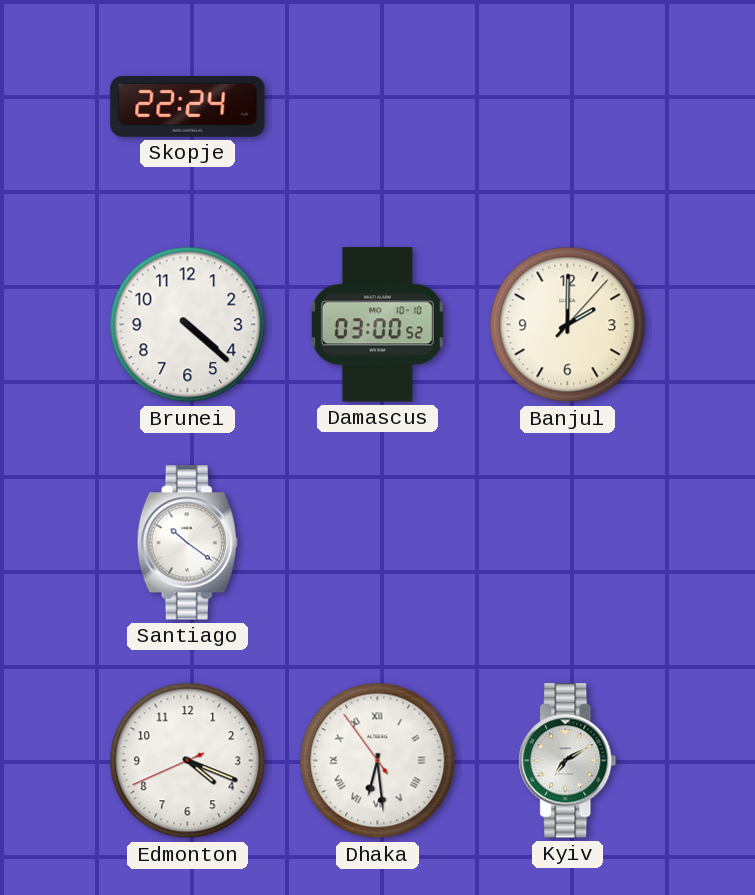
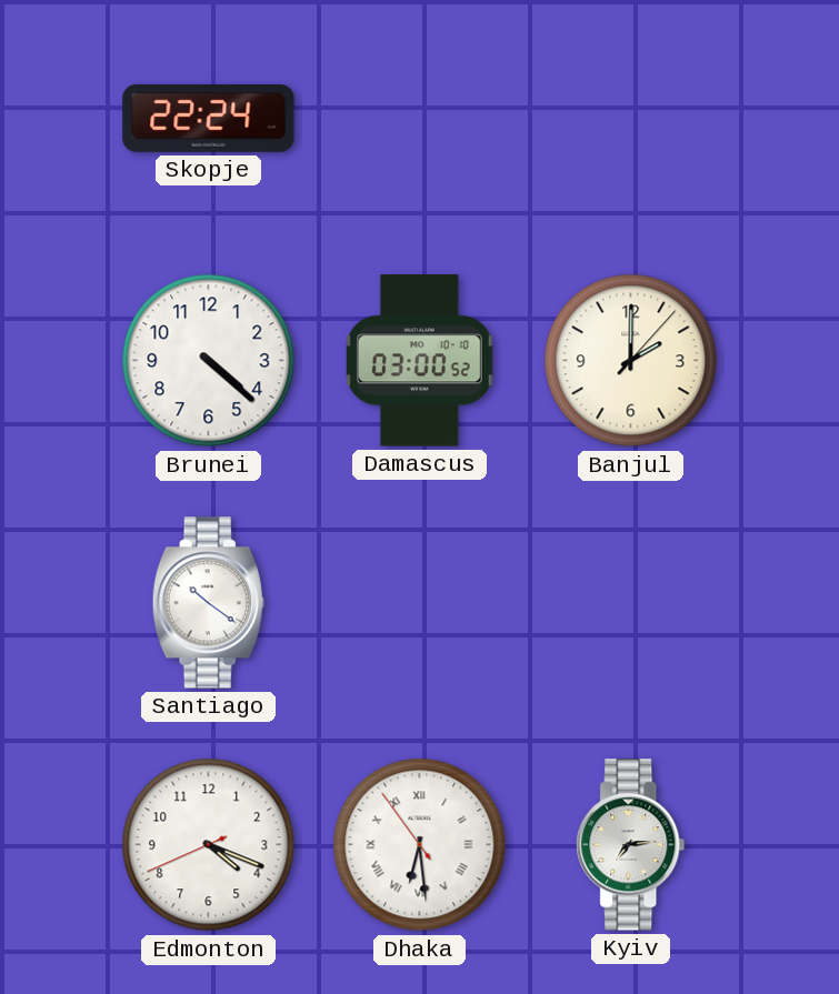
Kyiv: 7:10 -> 7:14
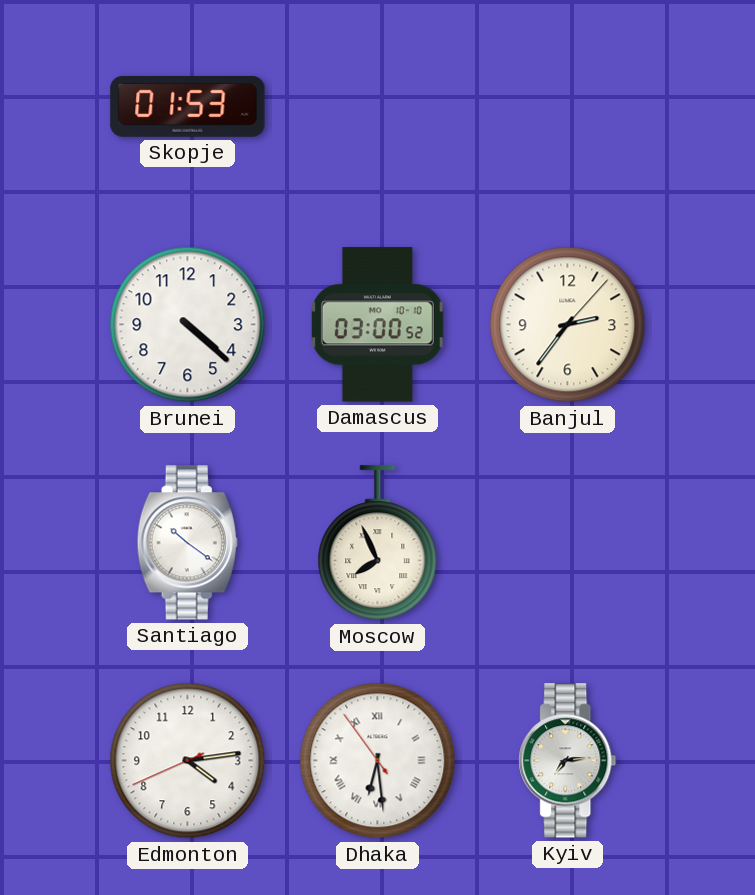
Skopje: 22:24 -> 01:53
Banjul: 2:00 -> 2:36
Moscow: none -> 7:56
Edmonton: 4:18 -> 4:13
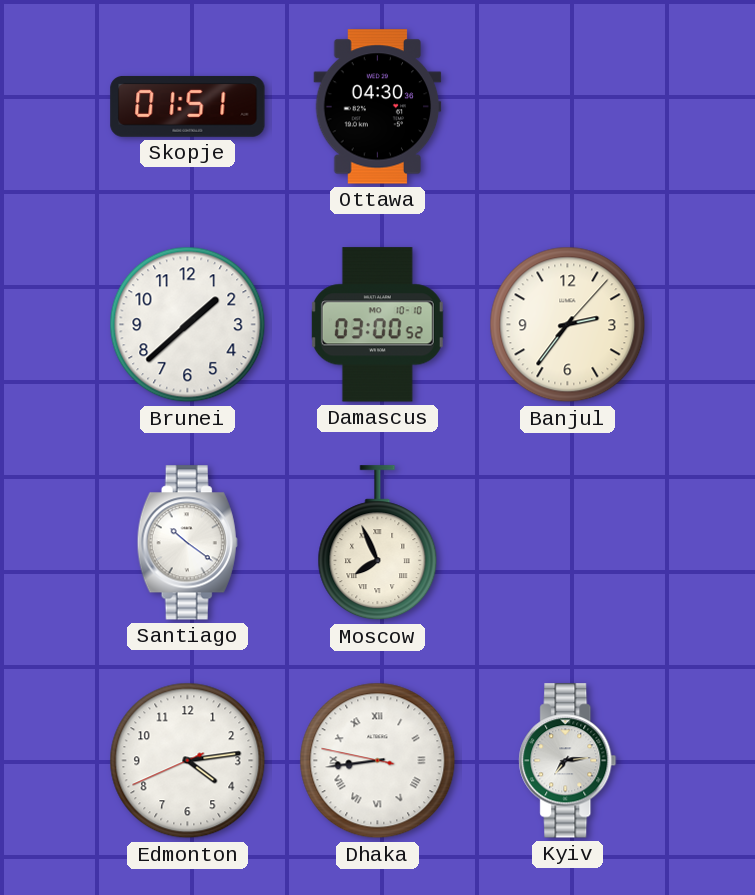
Skopje: 01:53 -> 01:51
Ottawa: none -> 04:30
Brunei: 4:22 -> 1:38
Dhaka: 6:28 -> 8:43
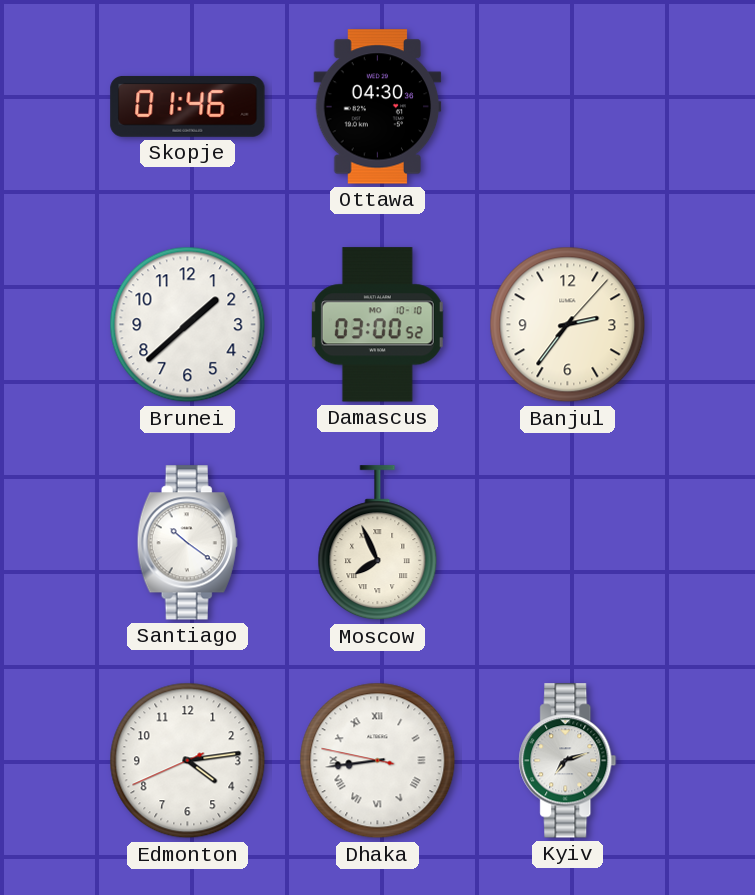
Skopje: 01:51 -> 01:46
Kyiv: 7:14 -> 7:12
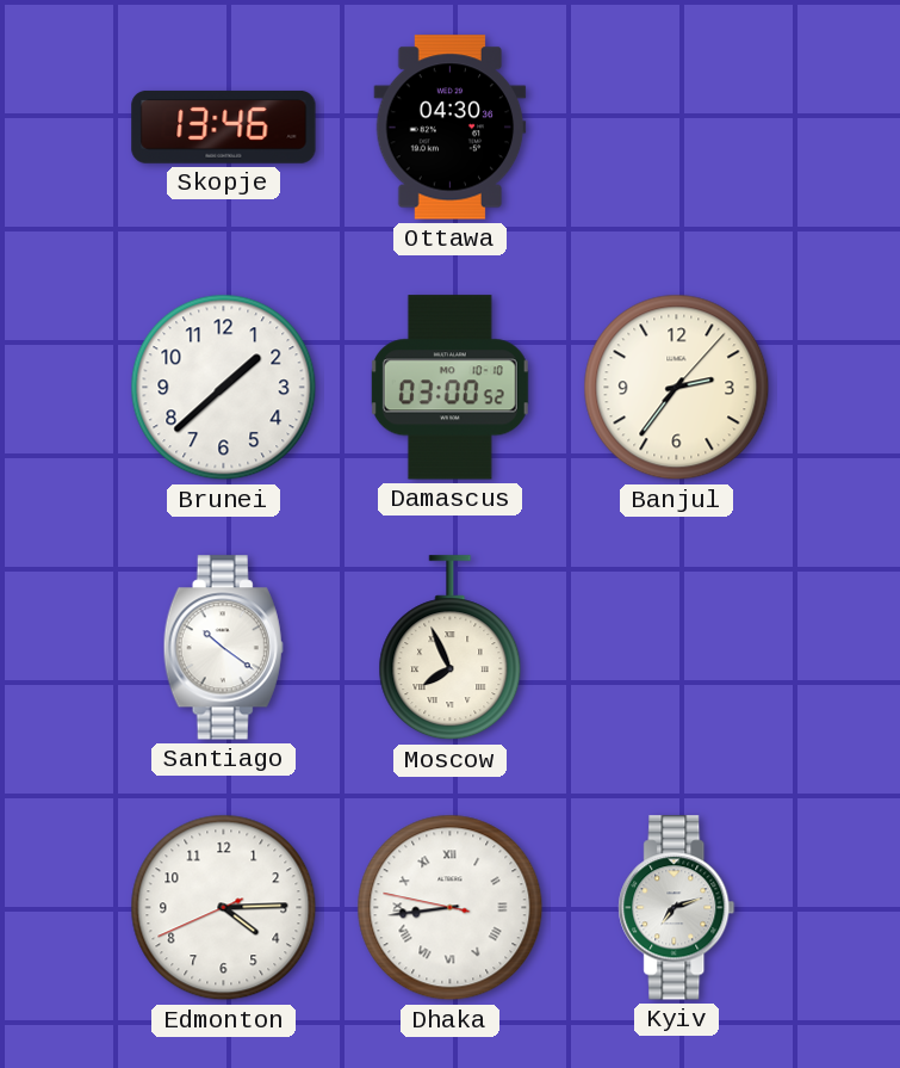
Skopje: 01:46 -> 13:46
Edmonton: 4:13 -> 4:14
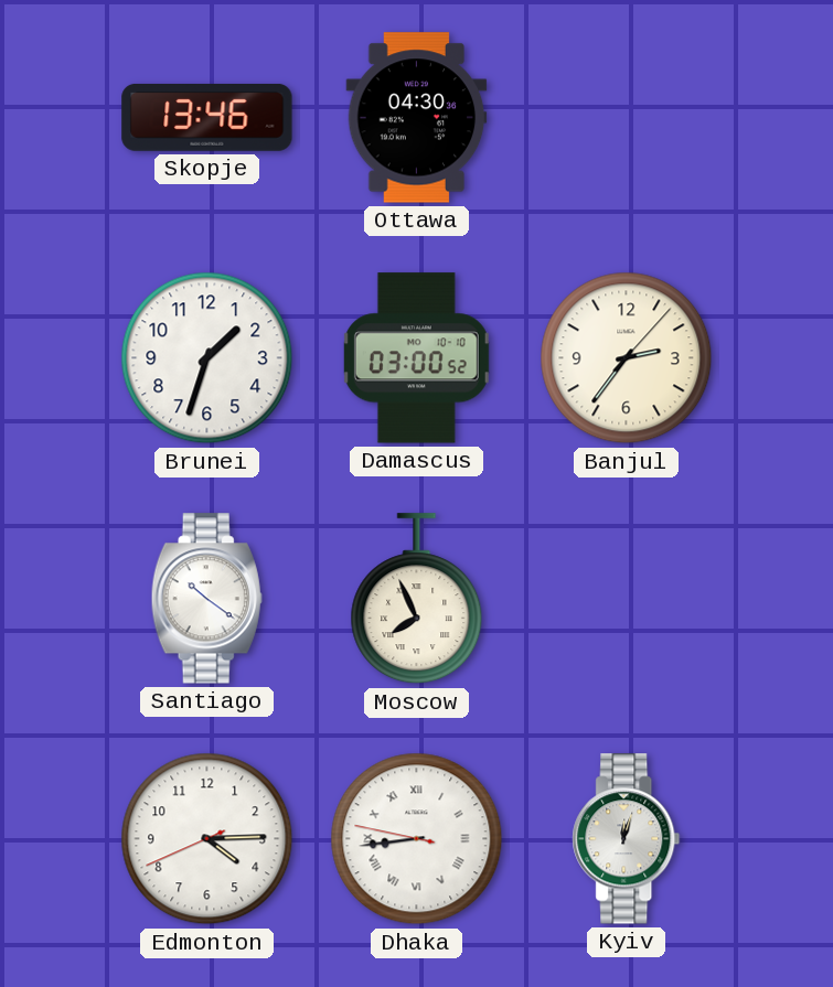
Brunei: 1:38 -> 1:33
Kyiv: 7:12 -> 12:03
